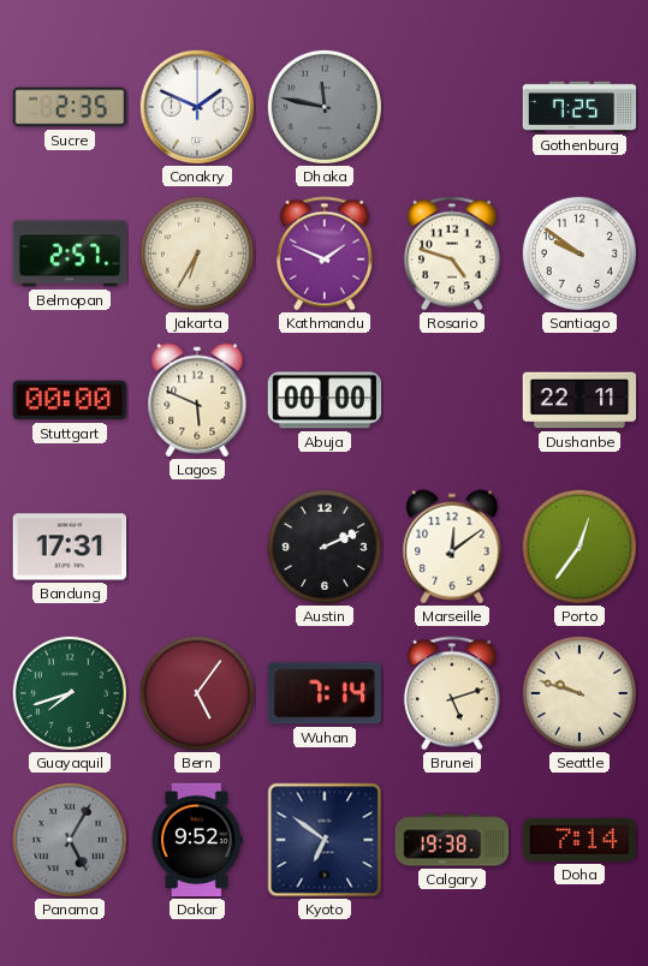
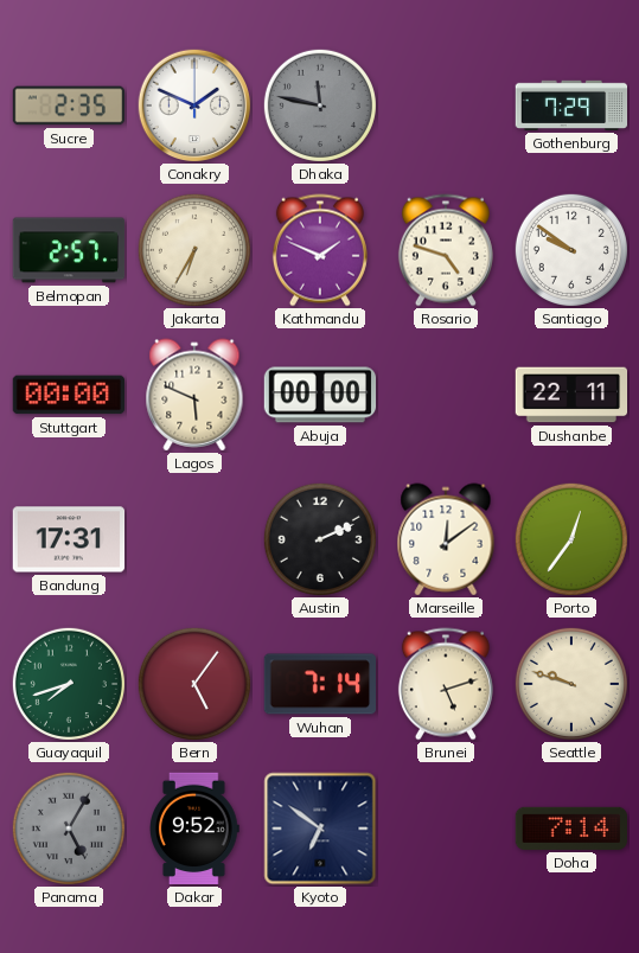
Gothenburg: 7:25 -> 7:29
Calgary: 19:38 -> none
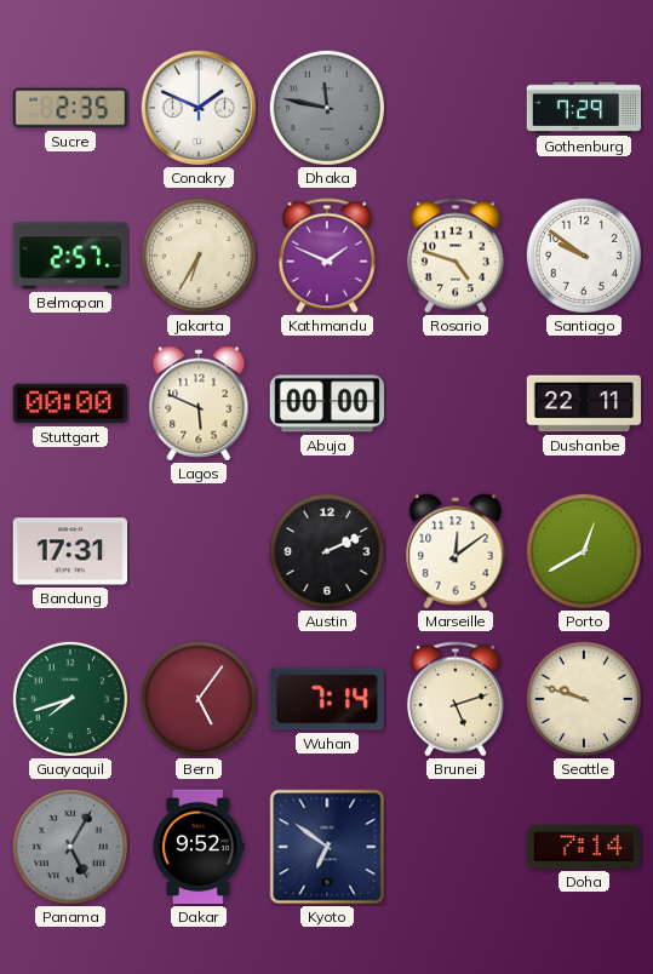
Porto: 12:36 -> 12:40
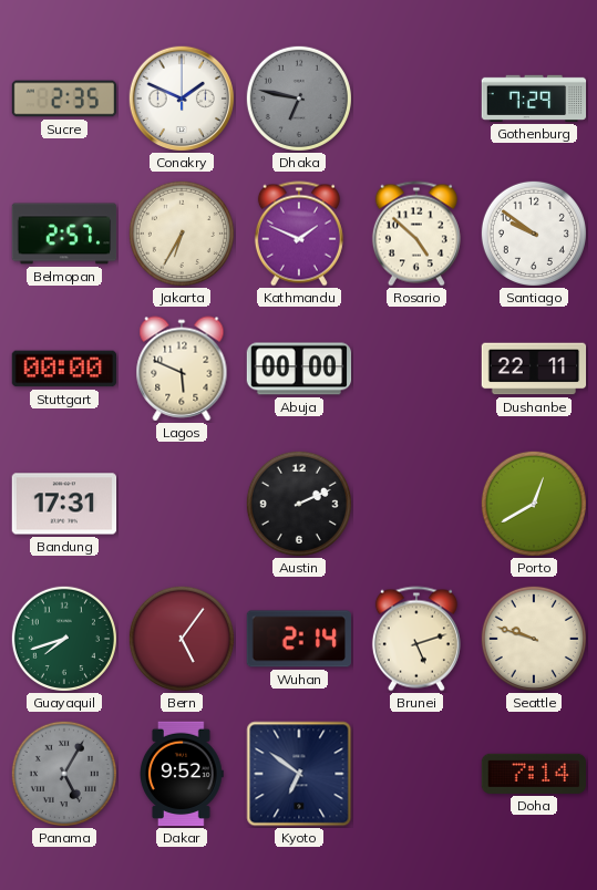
Dhaka: 11:47 -> 6:47
Rosario: 4:48 -> 4:52
Marseille: 12:09 -> none
Wuhan: 7:14 -> 2:14
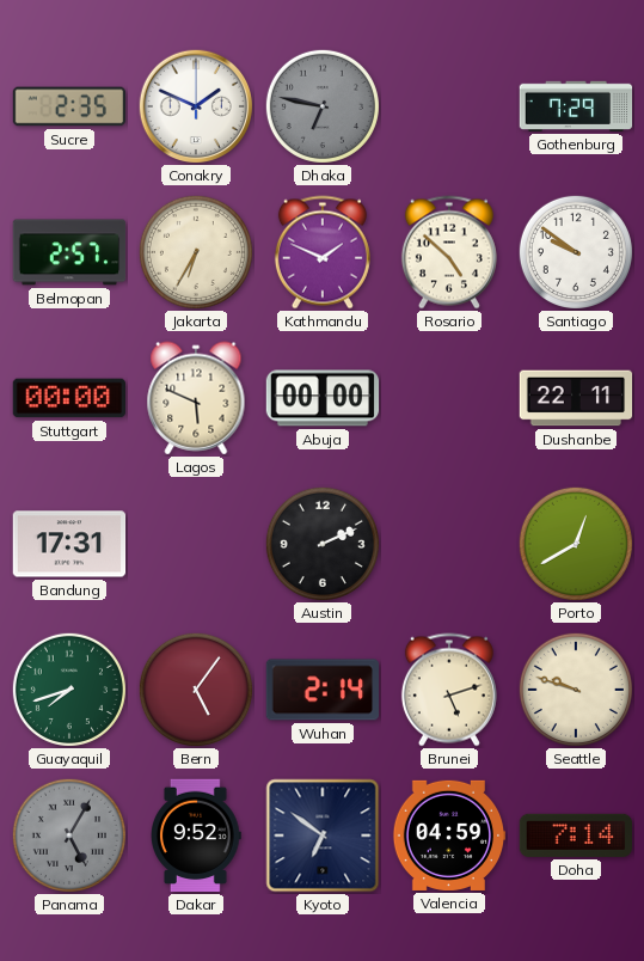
Valencia: none -> 04:59
